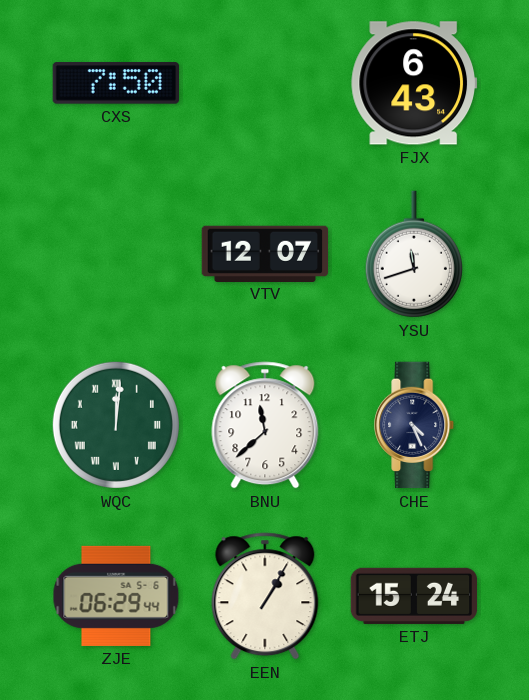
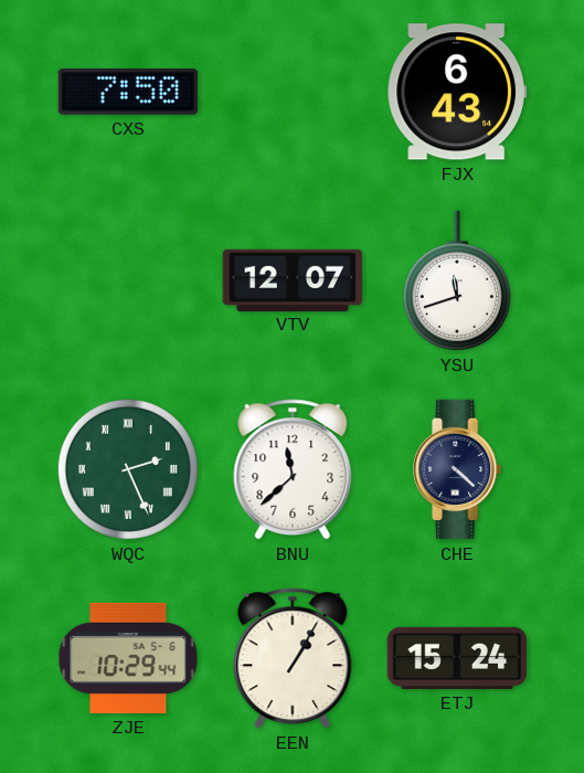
WQC: 12:01 -> 2:26
CHE: 4:26 -> 4:22
ZJE: 06:29 -> 10:29
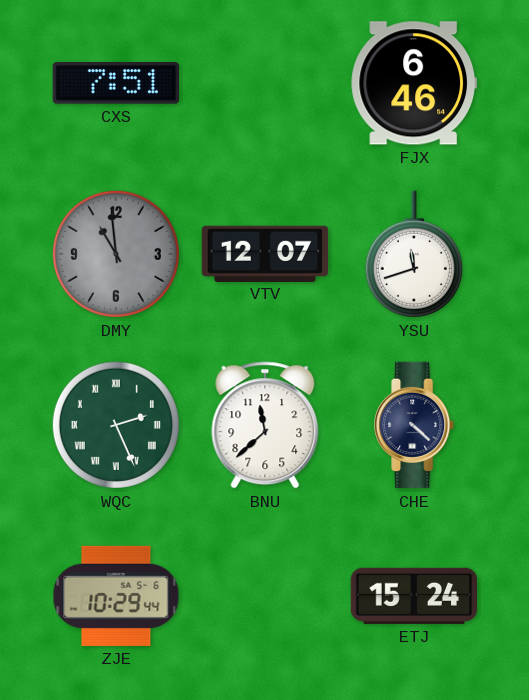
CXS: 7:50 -> 7:51
FJX: 6:43 -> 6:46
DMY: none -> 10:59
EEN: 1:05 -> none
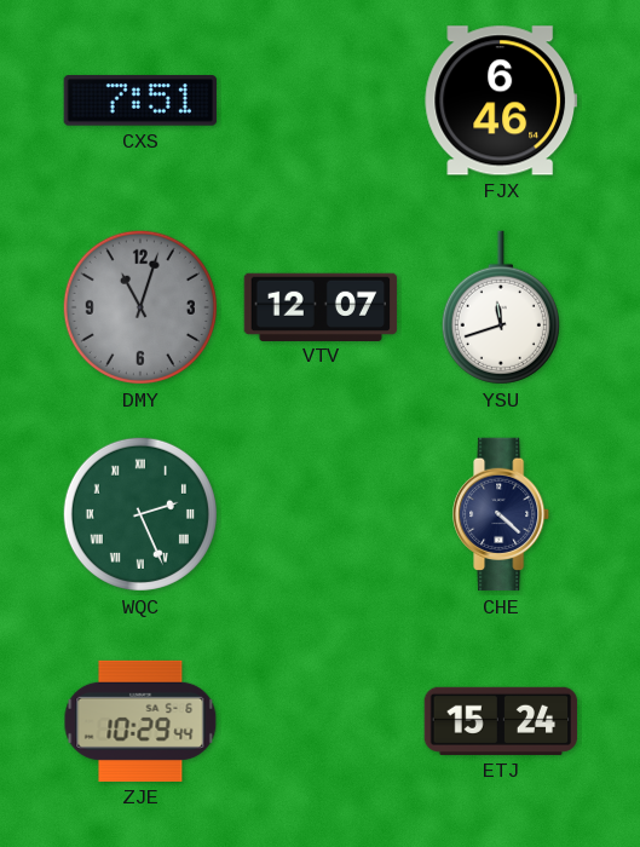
DMY: 10:59 -> 11:03
BNU: 11:38 -> none
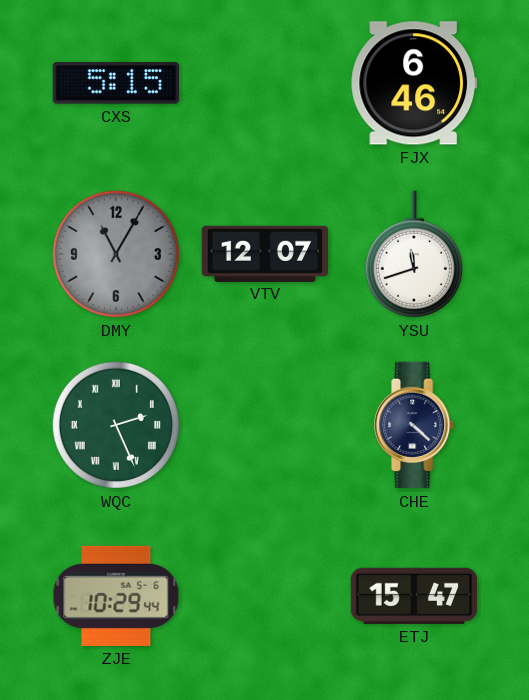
CXS: 7:51 -> 5:15
DMY: 11:03 -> 11:05
ETJ: 15:24 -> 15:47
